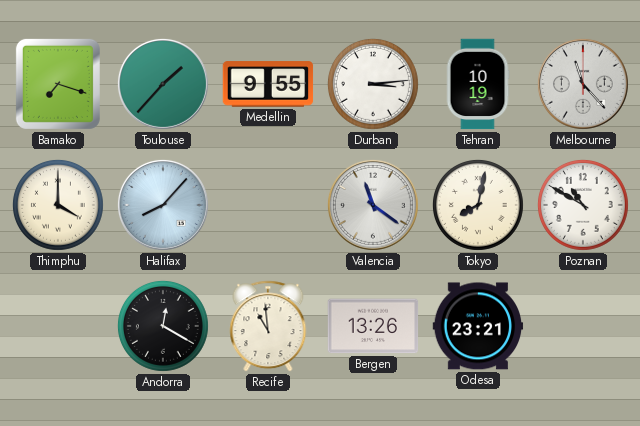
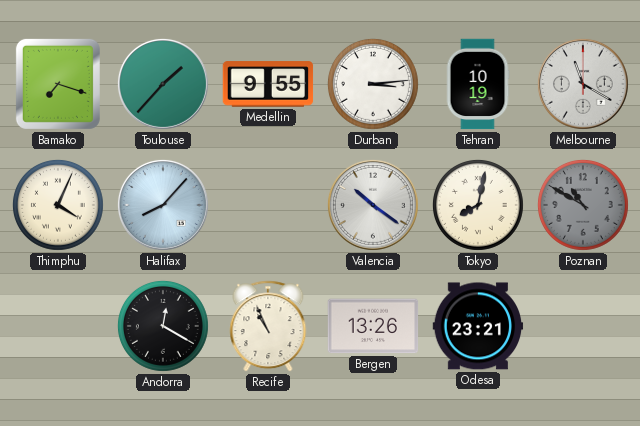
Melbourne: 11:23 -> 11:20
Thimphu: 4:00 -> 4:04
Valencia: 11:21 -> 10:21
Poznan dial: white -> grey
Recife: 10:59 -> 10:56
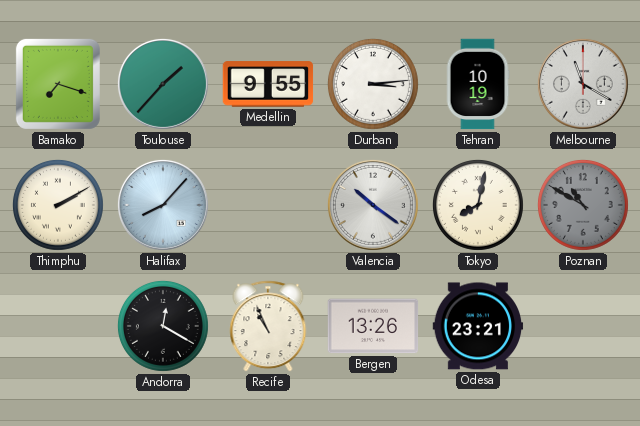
Thimphu: 4:04 -> 2:10
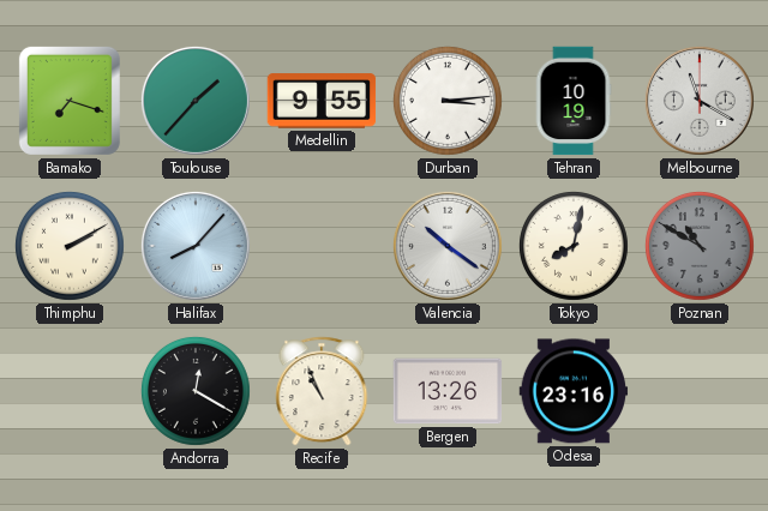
Odesa: 23:21 -> 23:16
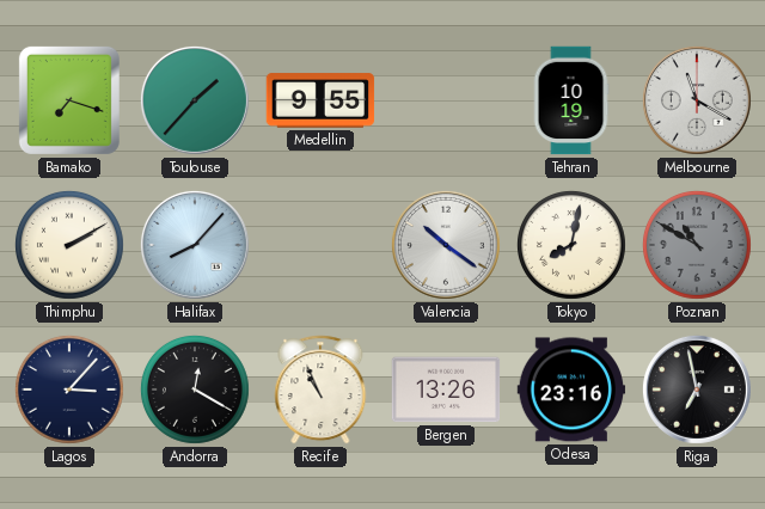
Durban: 3:14 -> none
Lagos: none -> 3:07
Riga: none -> 6:58
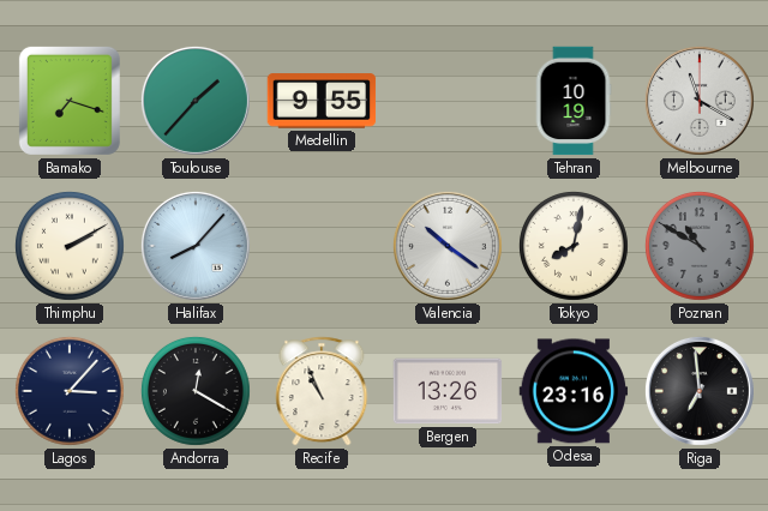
Riga: 6:58 -> 6:59
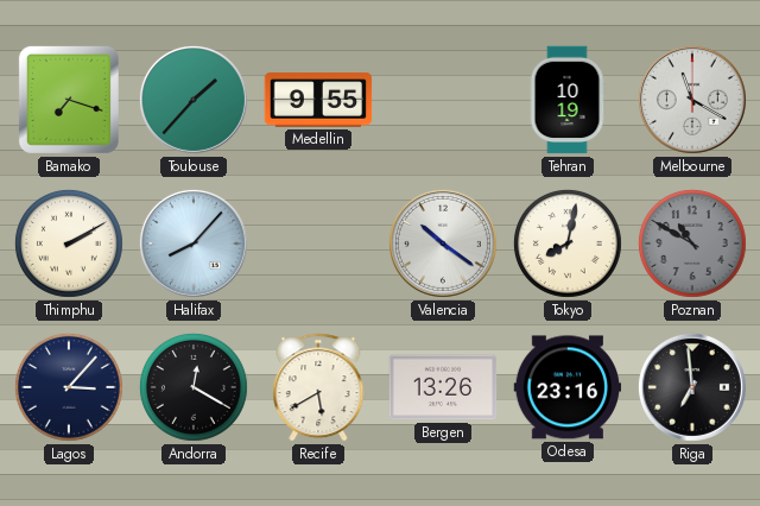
Recife: 10:56 -> 5:40
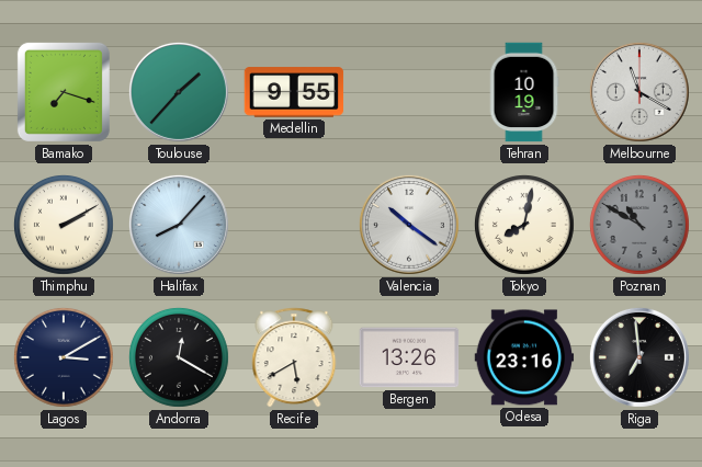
Lagos: 3:07 -> 3:10
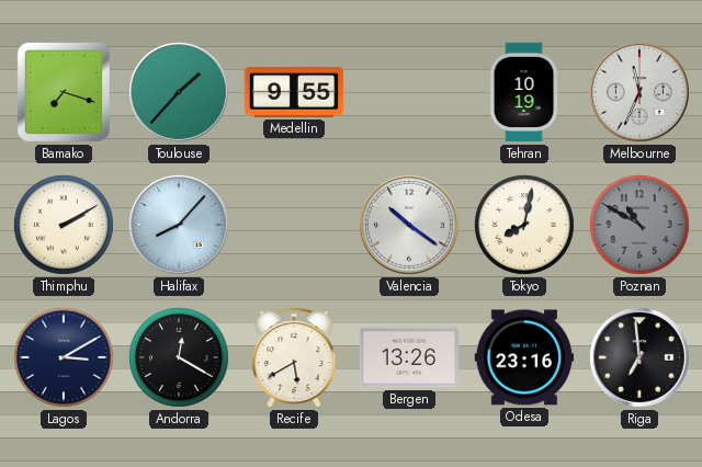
Melbourne: 11:20 -> 11:34
